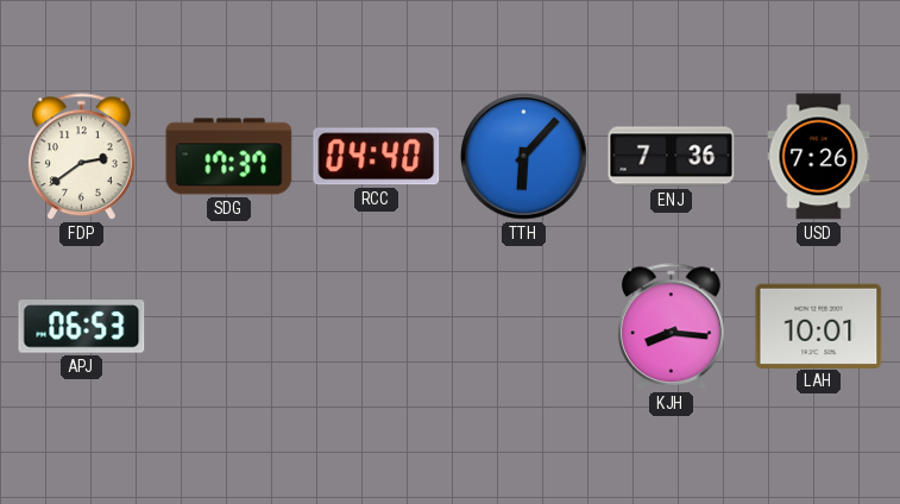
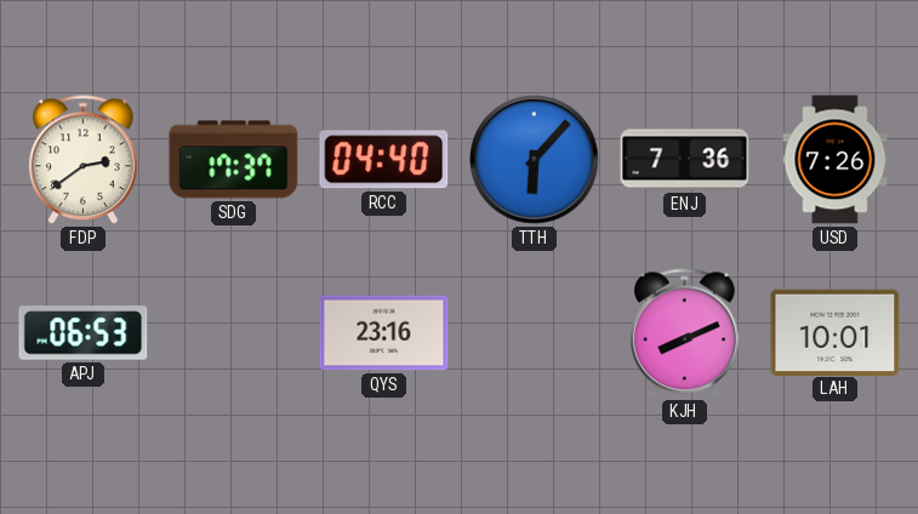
QYS: none -> 23:16
KJH: 8:16 -> 8:11
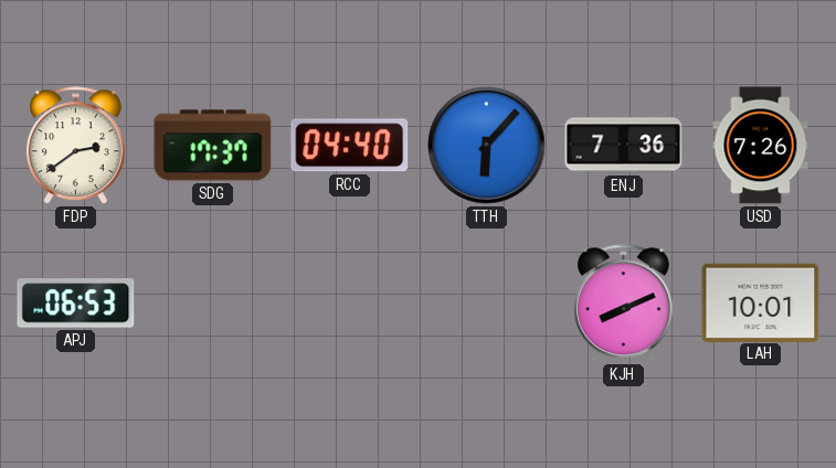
QYS: 23:16 -> none
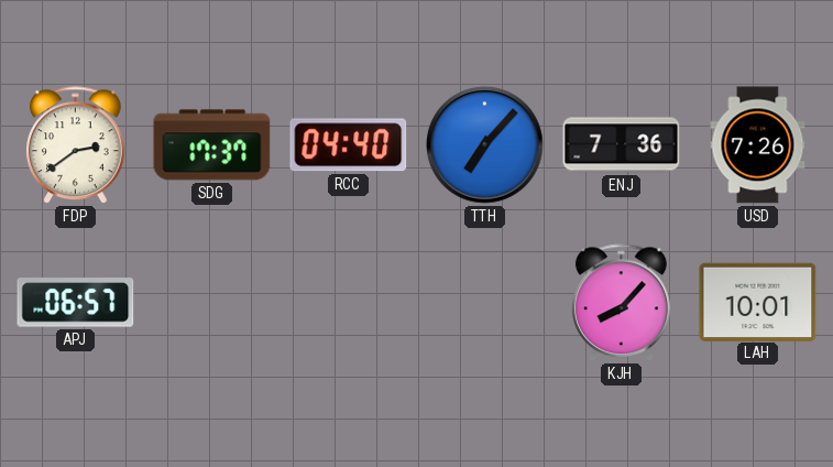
TTH: 6:07 -> 7:07
APJ: 06:53 -> 06:57
KJH: 8:11 -> 8:07
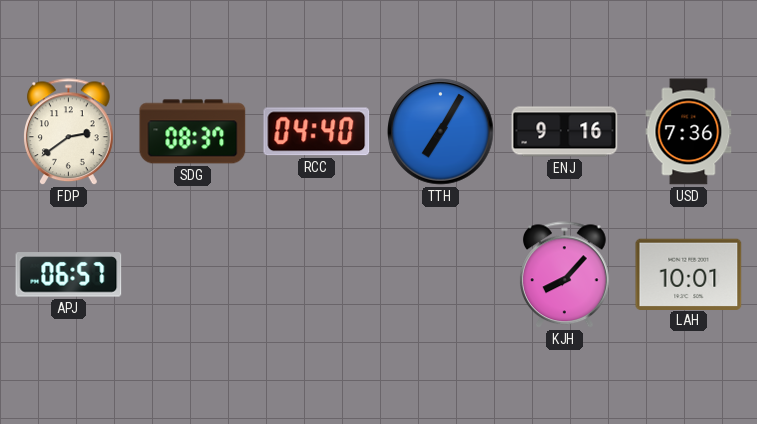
SDG: 17:37 -> 08:37
TTH: 7:07 -> 7:05
ENJ: 7:36 -> 9:16
USD: 7:26 -> 7:36
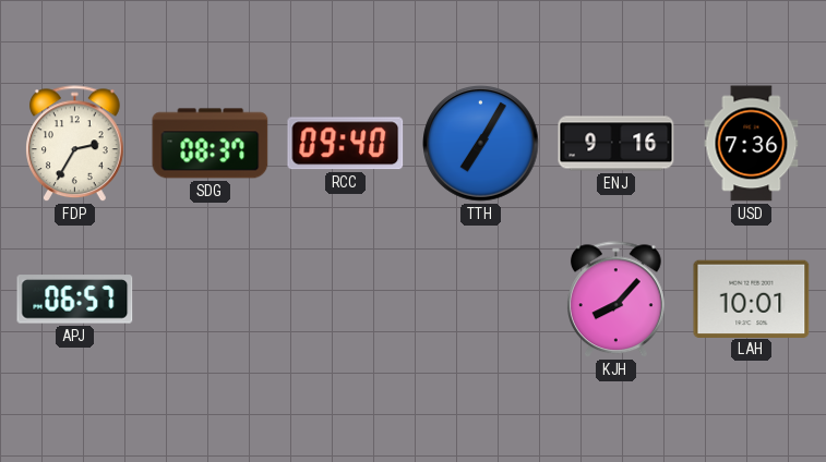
FDP: 2:39 -> 2:35
RCC: 04:40 -> 09:40
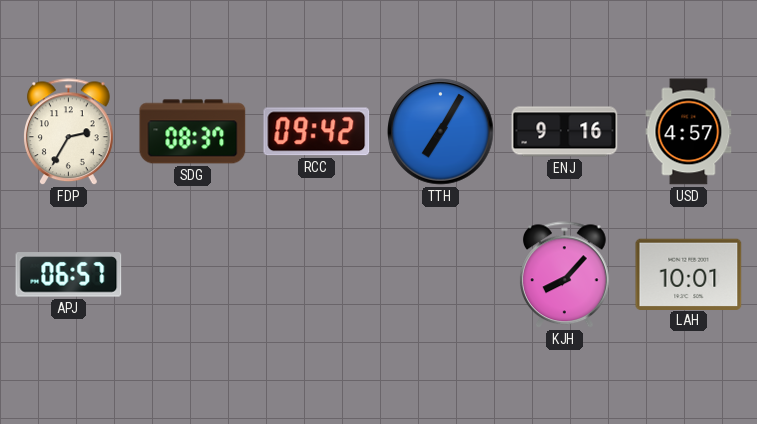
RCC: 09:40 -> 09:42
USD: 7:36 -> 4:57
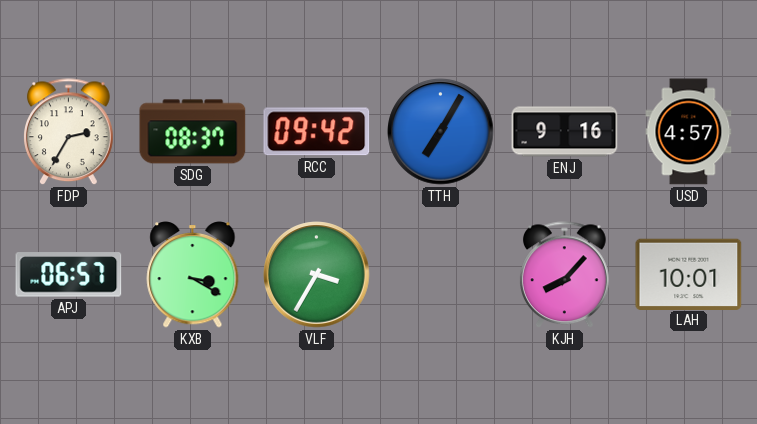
KXB: none -> 3:20
VLF: none -> 3:35
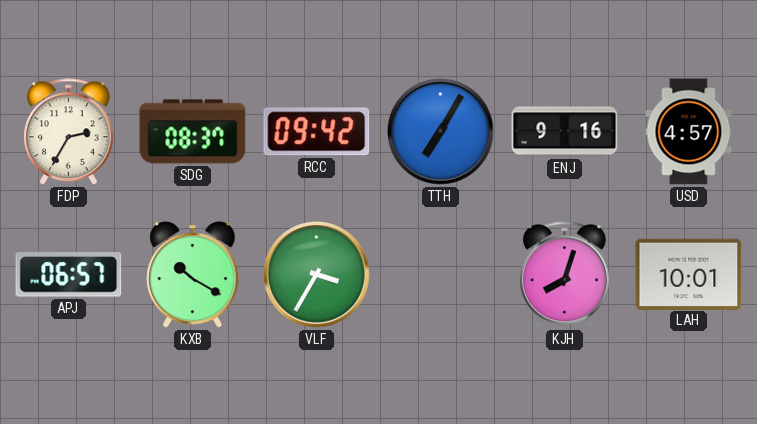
KXB: 3:20 -> 10:20
KJH: 8:07 -> 8:03
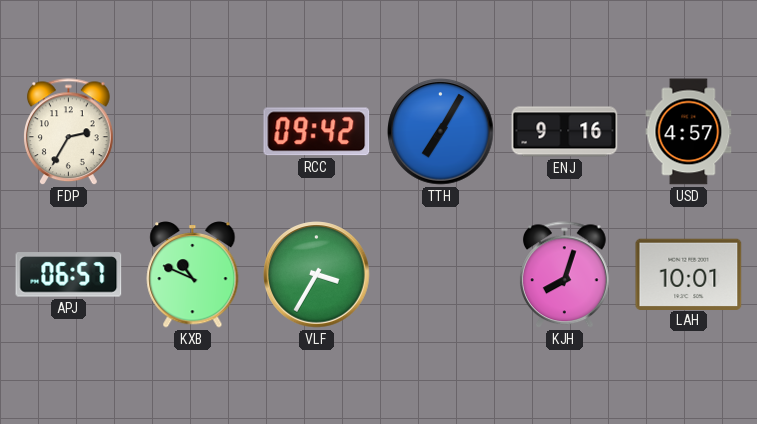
SDG: 08:37 -> none
KXB: 10:20 -> 10:49
